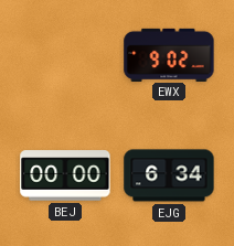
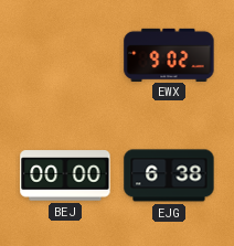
EJG: 6:34 -> 6:38
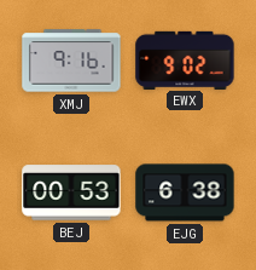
XMJ: none -> 9:16
BEJ: 00:00 -> 00:53
